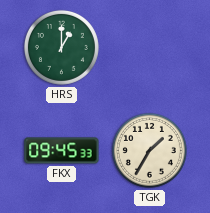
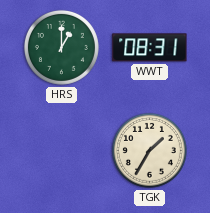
WWT: none -> 08:31
FKX: 09:45 -> none
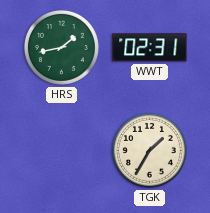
HRS: 1:00 -> 1:43
WWT: 08:31 -> 02:31
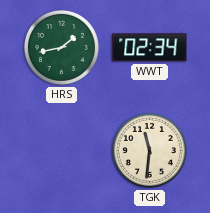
WWT: 02:31 -> 02:34
TGK: 1:35 -> 11:31
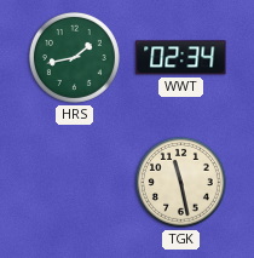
TGK: 11:31 -> 11:28
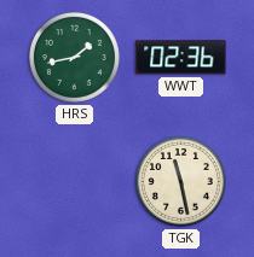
WWT: 02:34 -> 02:36
